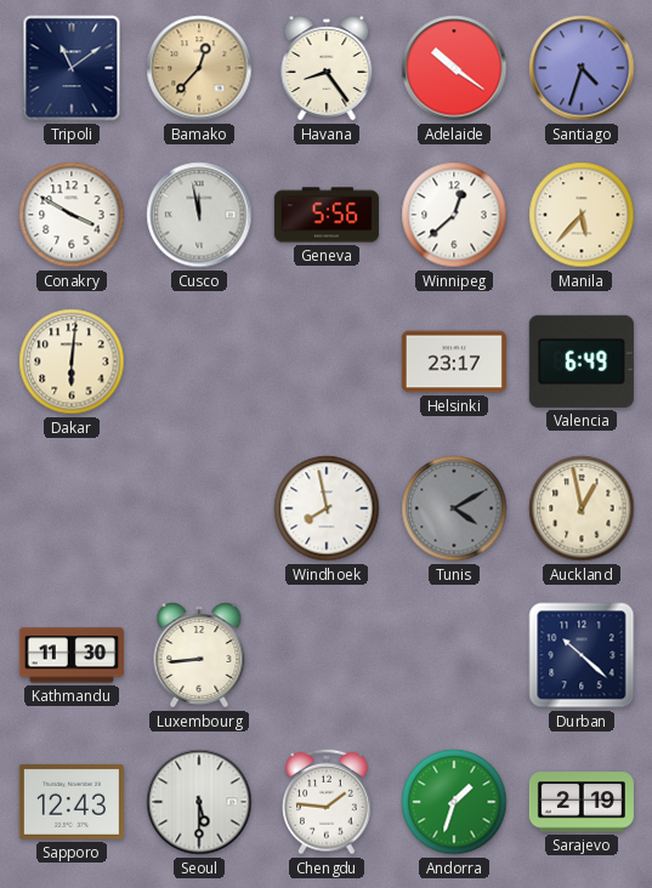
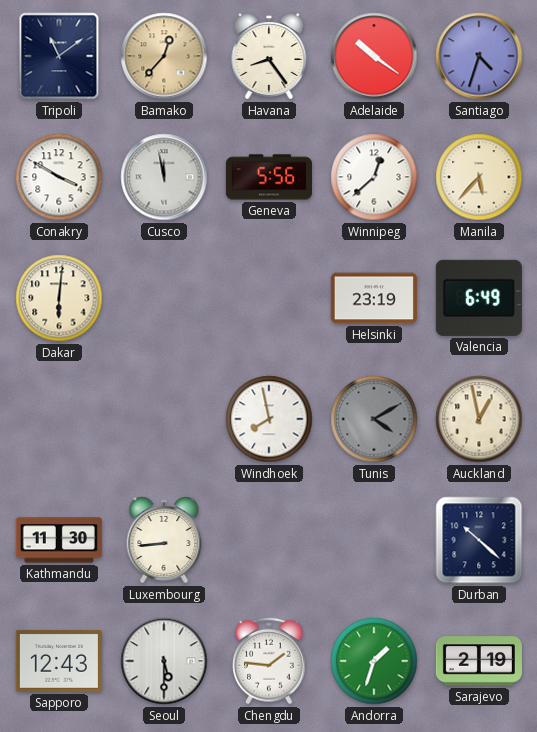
Helsinki: 23:17 -> 23:19
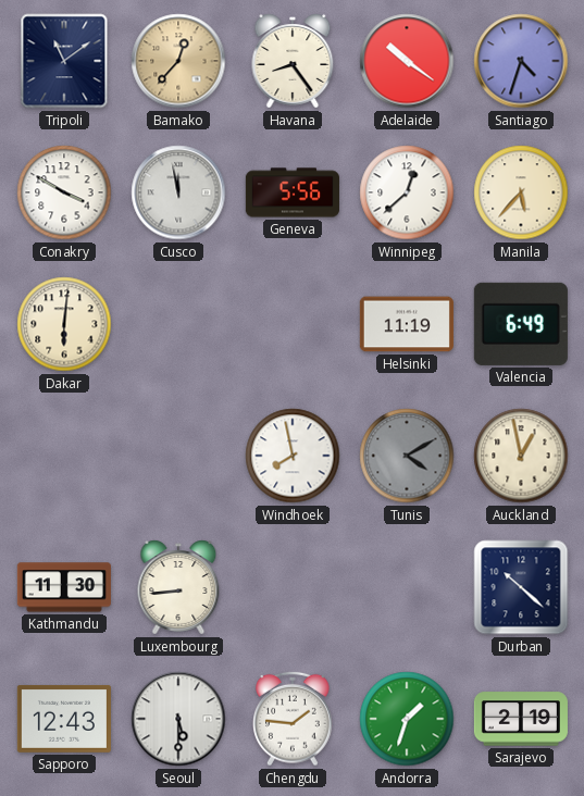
Helsinki: 23:19 -> 11:19
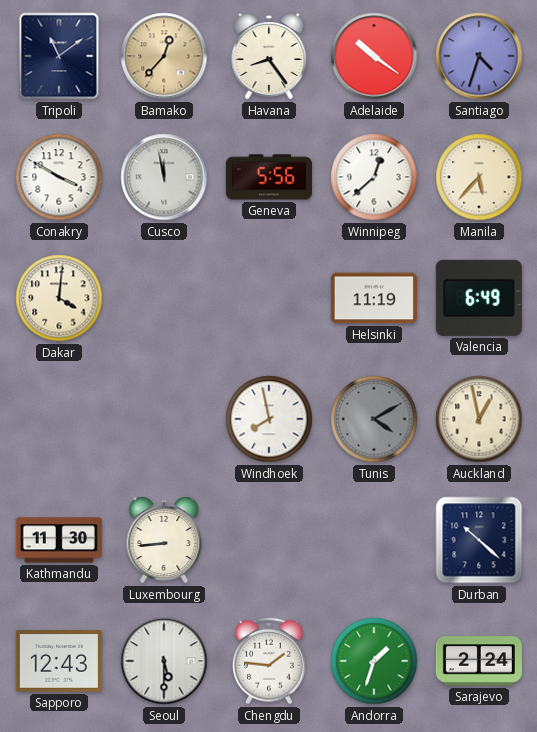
Dakar: 6:01 -> 4:01
Sarajevo: 2:19 -> 2:24
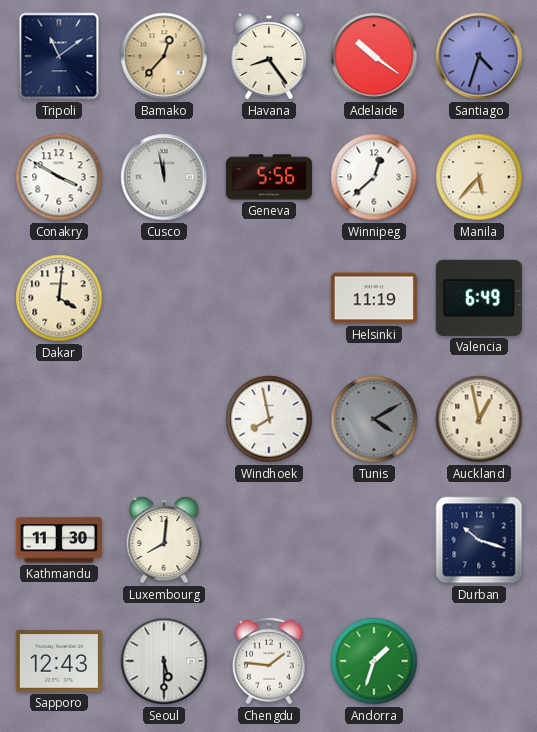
Luxembourg: 8:44 -> 8:01
Durban: 10:22 -> 10:18
Sarajevo: 2:24 -> none
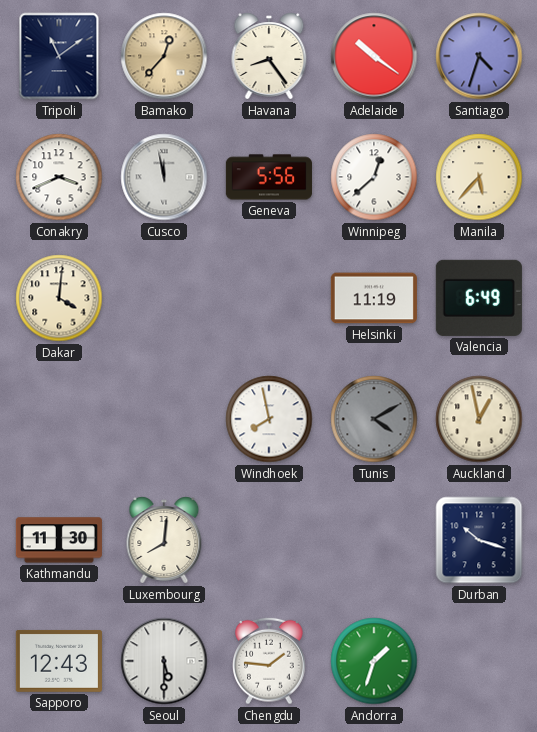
Conakry: 3:50 -> 3:41
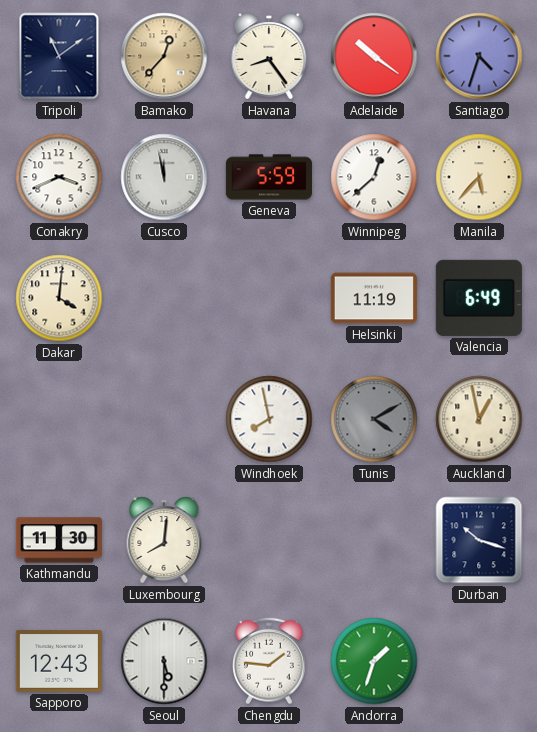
Geneva: 5:56 -> 5:59
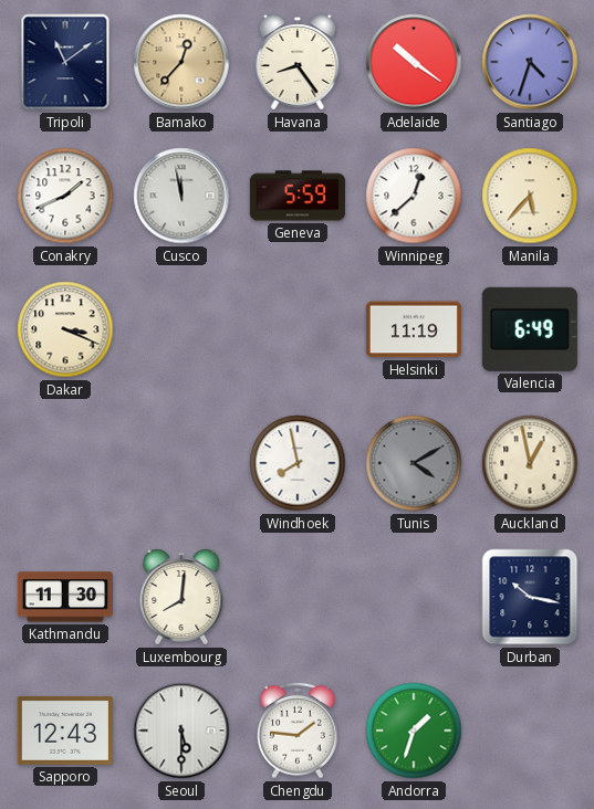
Conakry: 3:41 -> 1:41
Dakar: 4:01 -> 3:19
Durban: 10:18 -> 10:17
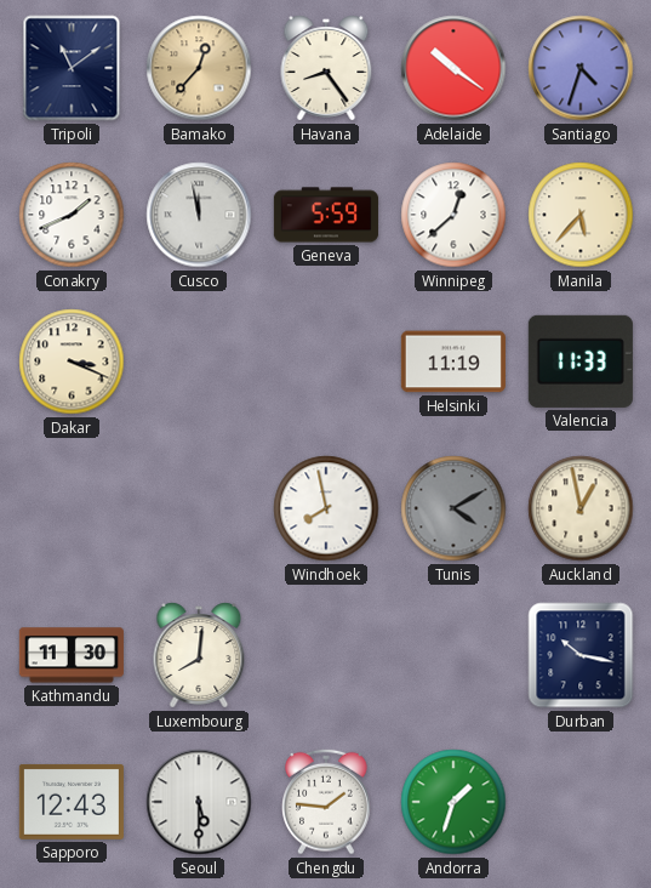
Valencia: 6:49 -> 11:33
